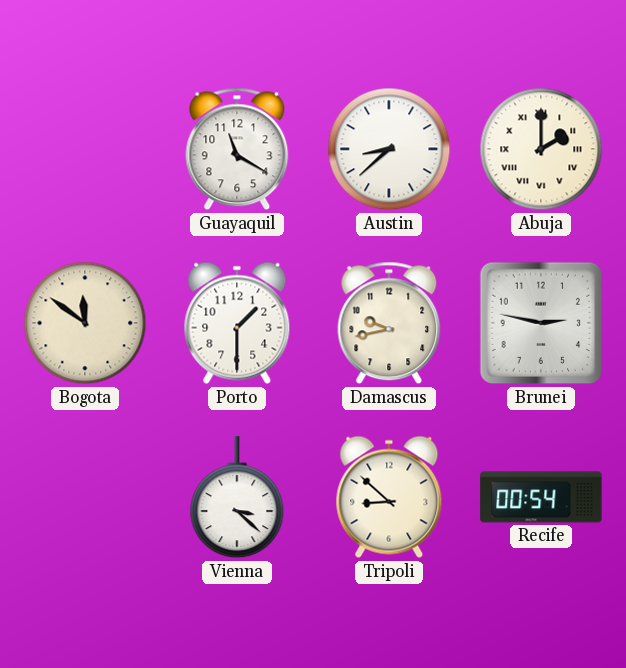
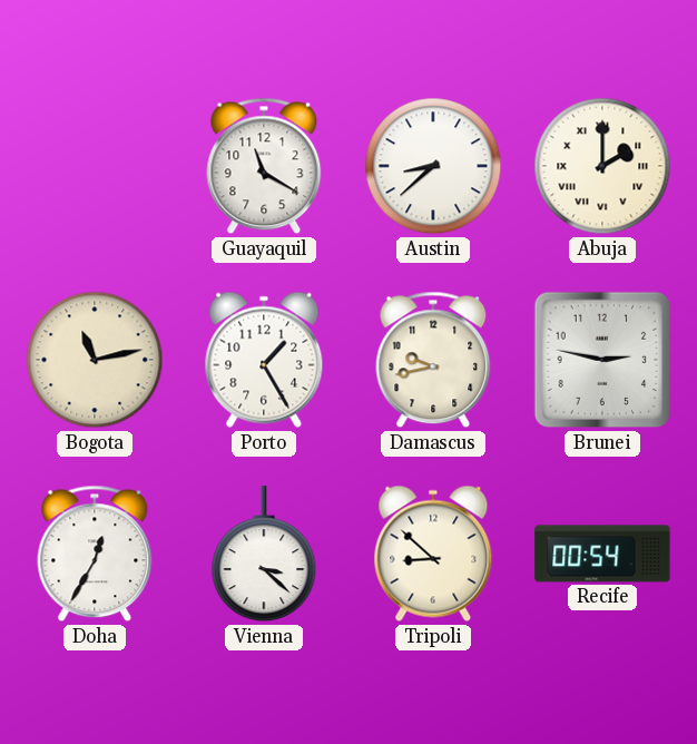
Bogota: 11:51 -> 11:13
Porto: 1:30 -> 1:25
Doha: none -> 12:35
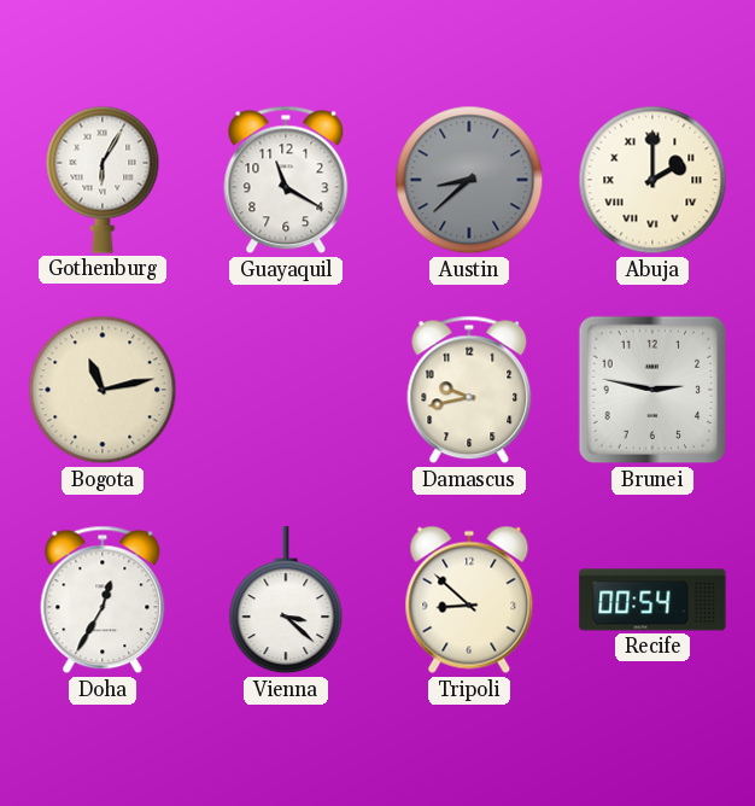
Gothenburg: none -> 6:05
Austin dial: white -> grey
Porto: 1:25 -> none
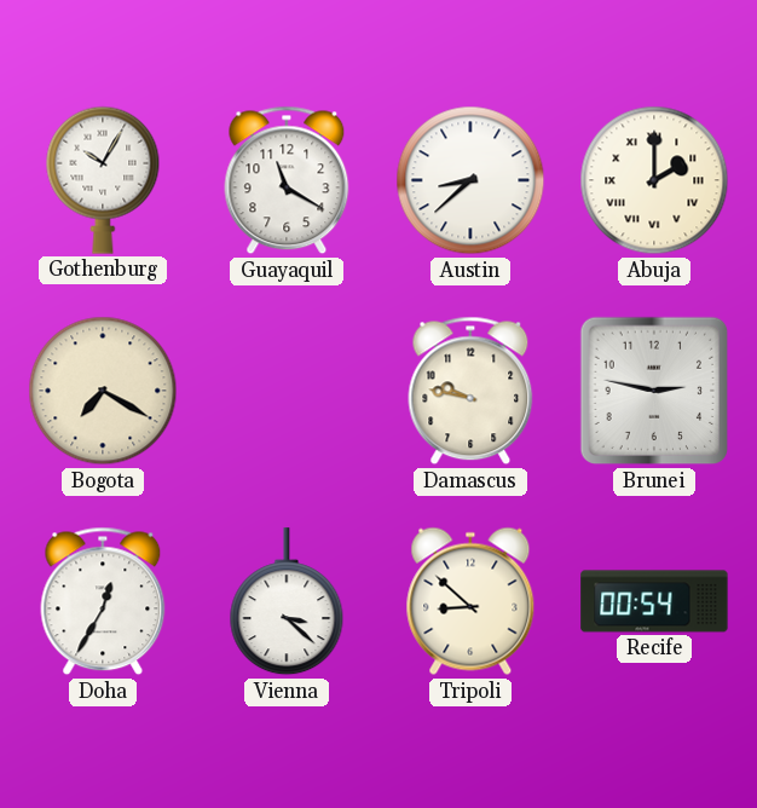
Gothenburg: 6:05 -> 10:05
Austin dial: grey -> white
Bogota: 11:13 -> 7:20
Damascus: 9:43 -> 9:47
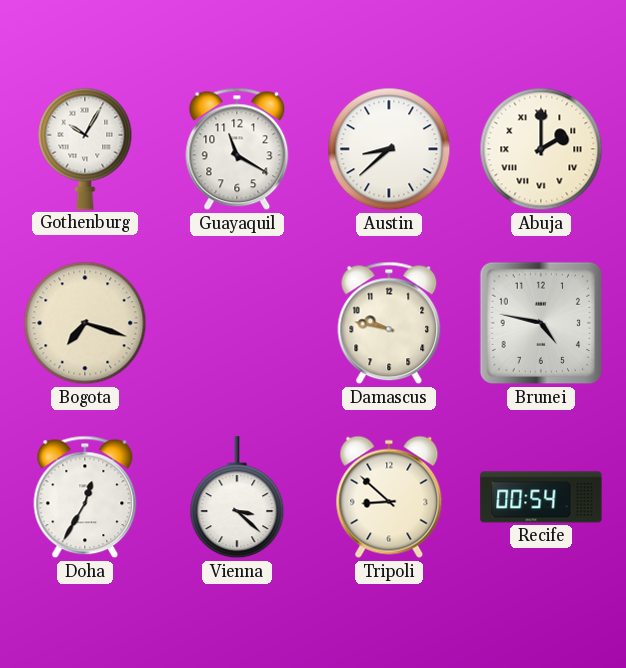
Bogota: 7:20 -> 7:18
Brunei: 2:47 -> 4:47
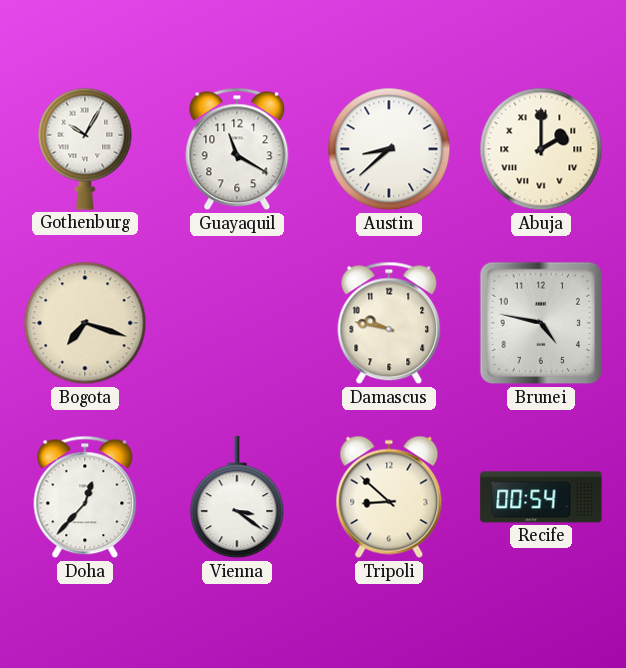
Doha: 12:35 -> 12:37
Vienna: 3:22 -> 3:21
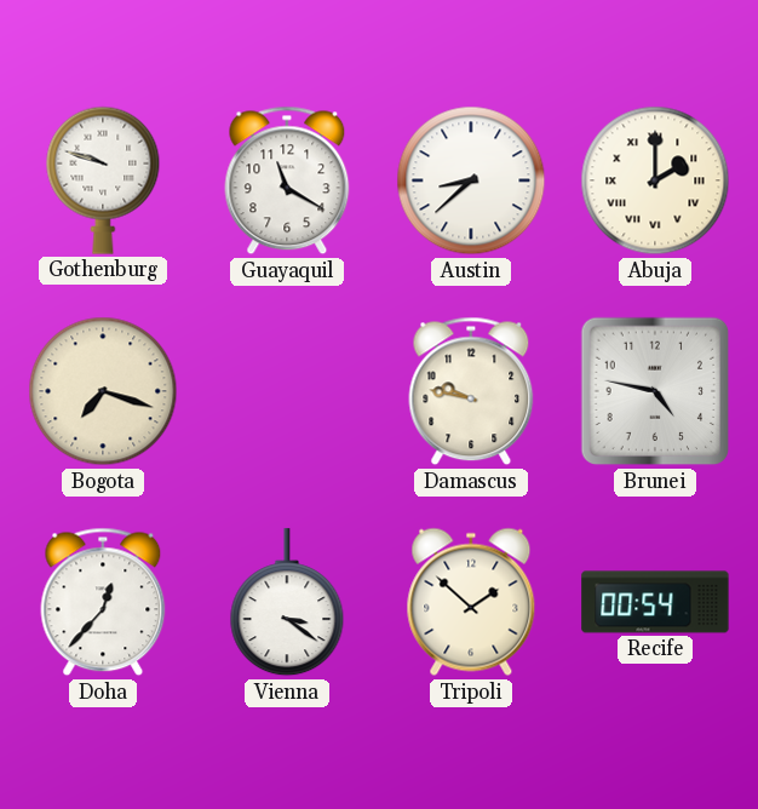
Gothenburg: 10:05 -> 9:48
Tripoli: 8:52 -> 1:52
